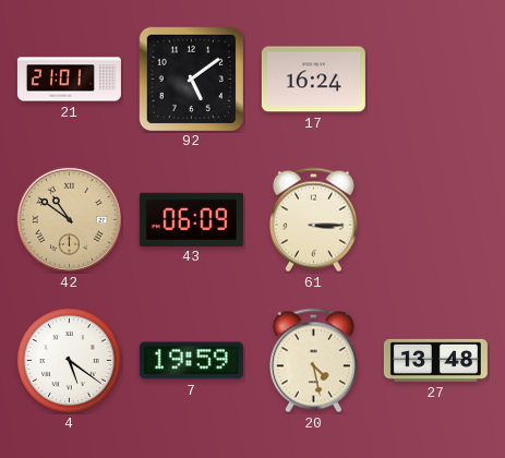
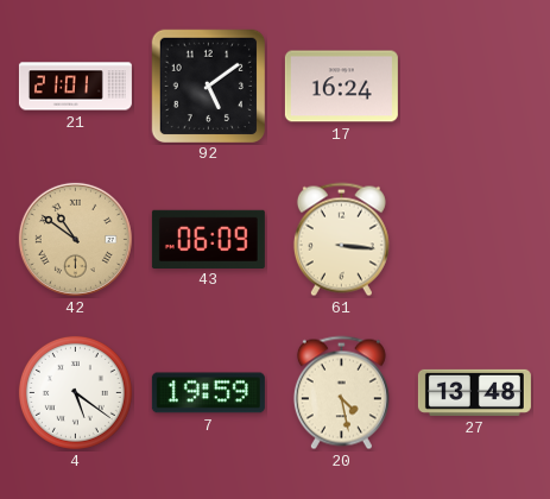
61: 3:15 -> 3:16
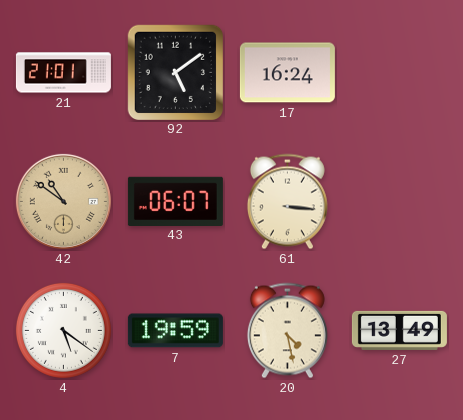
43: 06:09 -> 06:07
27: 13:48 -> 13:49
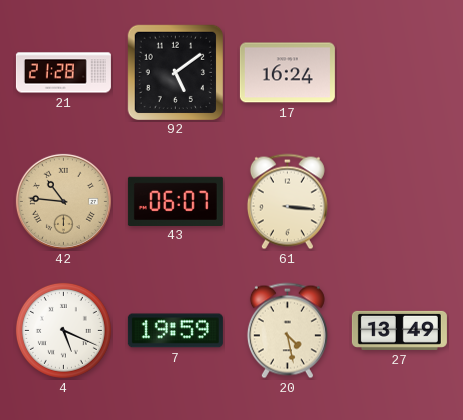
21: 21:01 -> 21:28
42: 10:51 -> 10:46
4: 5:21 -> 5:19
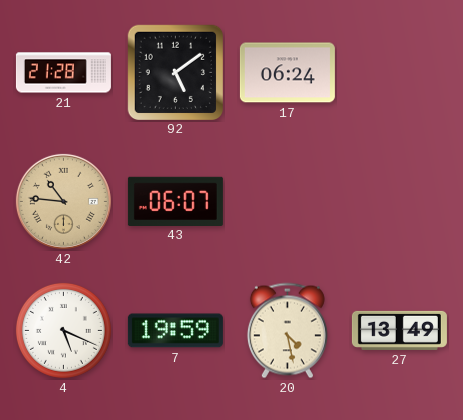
17: 16:24 -> 06:24
61: 3:16 -> none
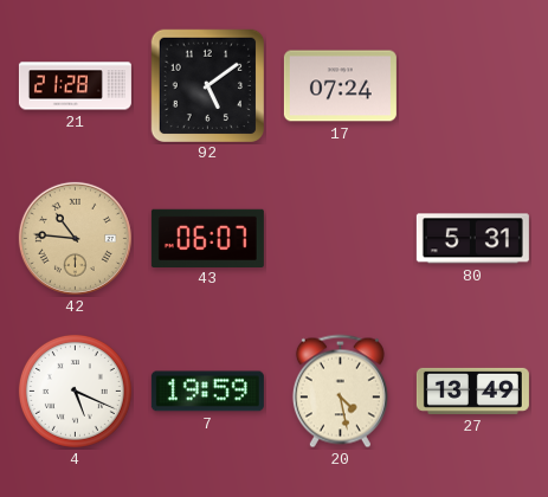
17: 06:24 -> 07:24
80: none -> 5:31
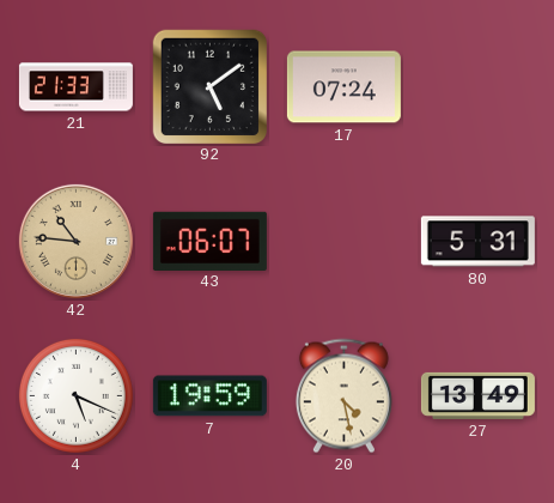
21: 21:28 -> 21:33
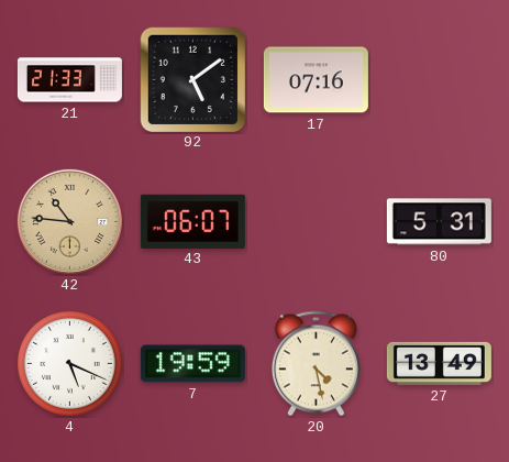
17: 07:24 -> 07:16
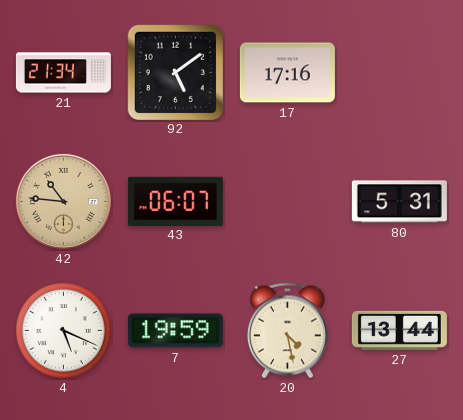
21: 21:33 -> 21:34
17: 07:16 -> 17:16
27: 13:49 -> 13:44
